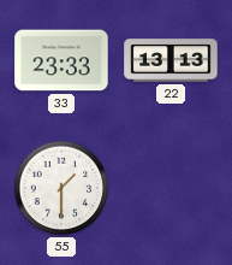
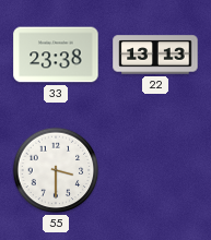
33: 23:33 -> 23:38
55: 1:30 -> 3:30
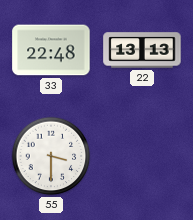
33: 23:38 -> 22:48
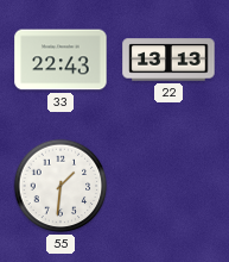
33: 22:48 -> 22:43
55: 3:30 -> 1:31
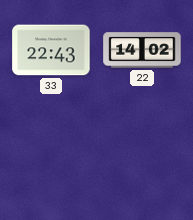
22: 13:13 -> 14:02
55: 1:31 -> none
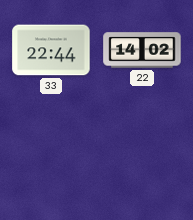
33: 22:43 -> 22:44
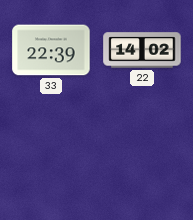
33: 22:44 -> 22:39
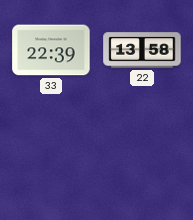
22: 14:02 -> 13:58
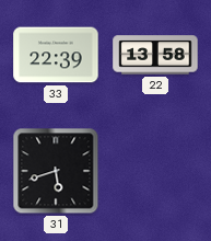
31: none -> 5:42
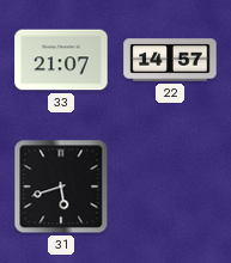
33: 22:39 -> 21:07
22: 13:58 -> 14:57
